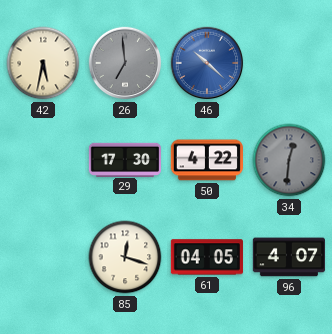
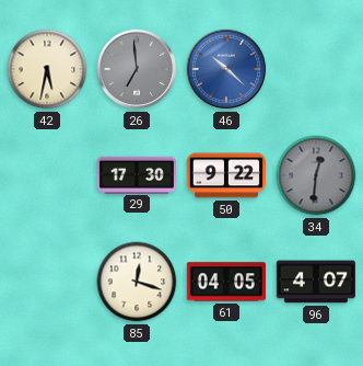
50: 4:22 -> 9:22
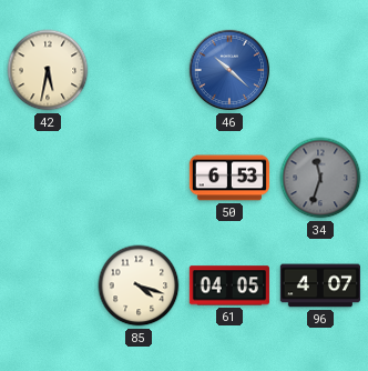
26: 6:59 -> none
29: 17:30 -> none
50: 9:22 -> 6:53
34: 12:31 -> 11:33
85: 12:18 -> 4:18
